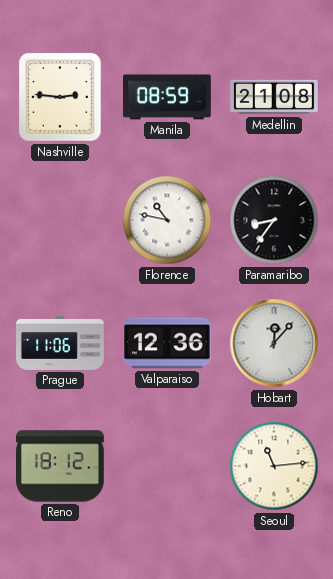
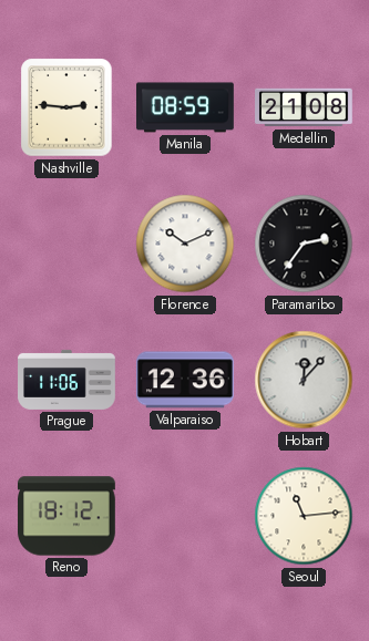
Florence: 10:47 -> 10:11
Paramaribo: 8:36 -> 2:36
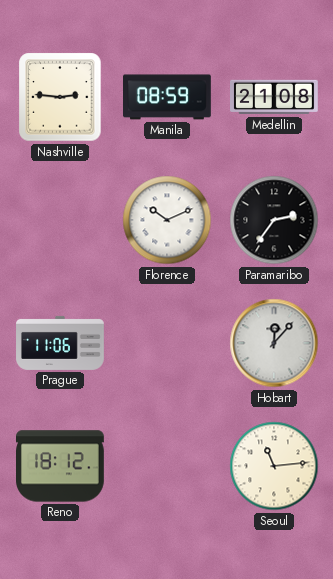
Valparaiso: 12:36 -> none
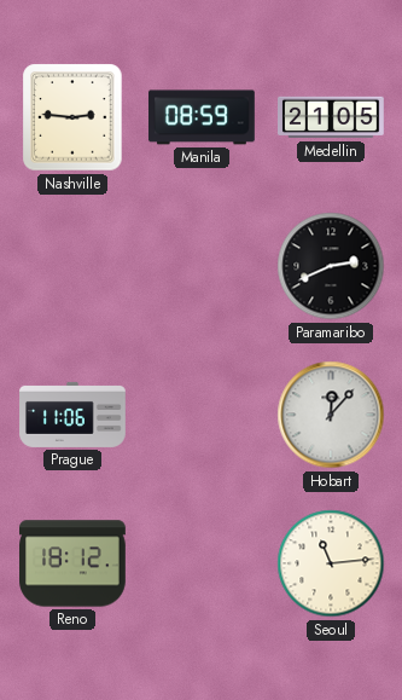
Medellin: 21:08 -> 21:05
Florence: 10:11 -> none
Paramaribo: 2:36 -> 2:41
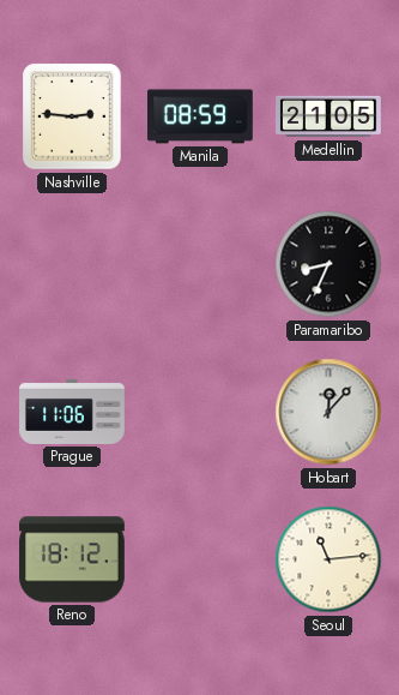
Paramaribo: 2:41 -> 8:34
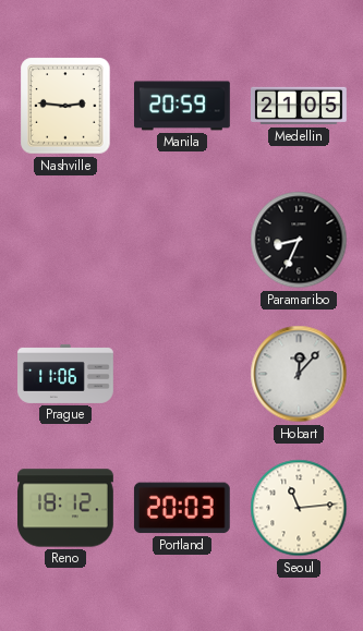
Manila: 08:59 -> 20:59
Portland: none -> 20:03
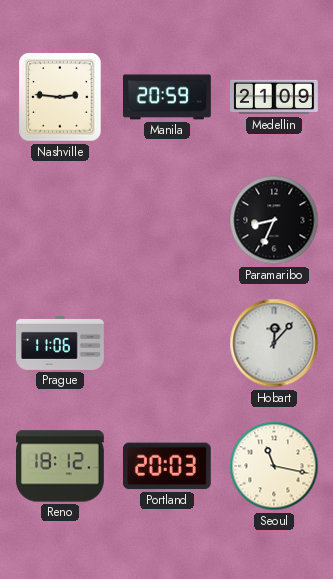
Medellin: 21:05 -> 21:09
Seoul: 11:14 -> 11:17
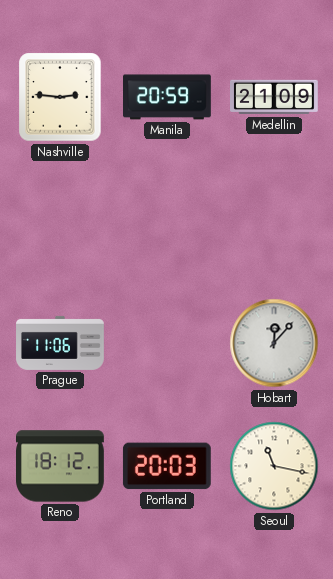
Paramaribo: 8:34 -> none
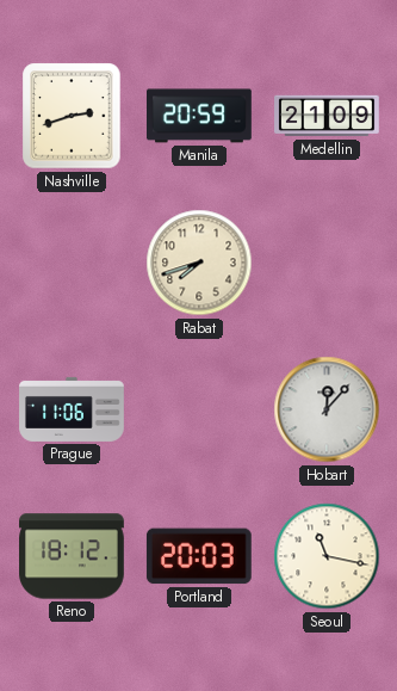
Nashville: 2:46 -> 2:42
Rabat: none -> 7:42
